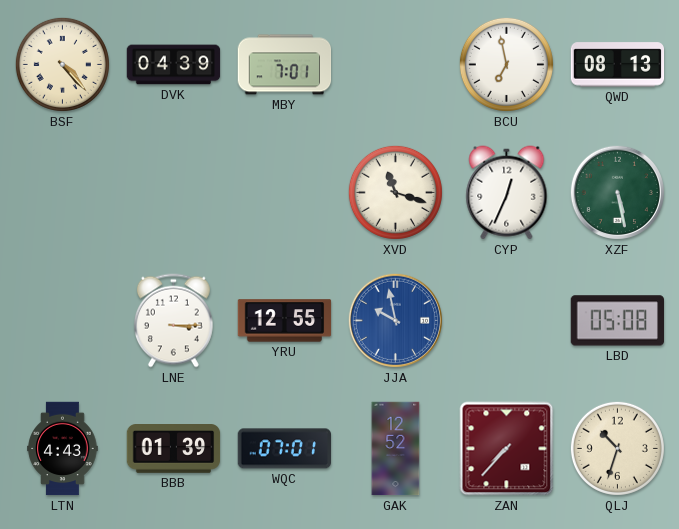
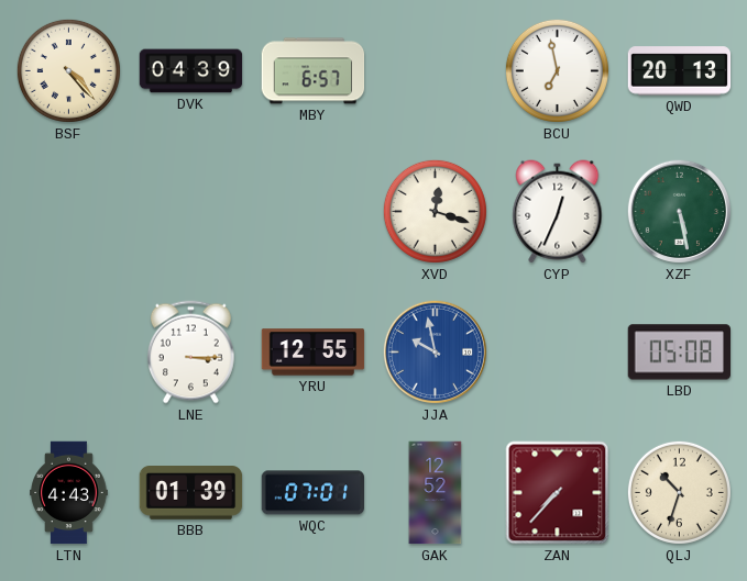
MBY: 7:01 -> 6:57
QWD: 08:13 -> 20:13
XVD: 11:18 -> 12:18
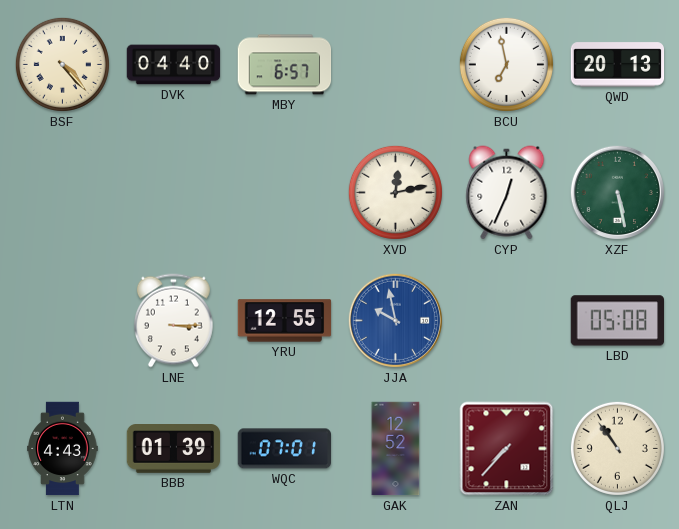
DVK: 04:39 -> 04:40
XVD: 12:18 -> 12:13
QLJ: 10:33 -> 10:54
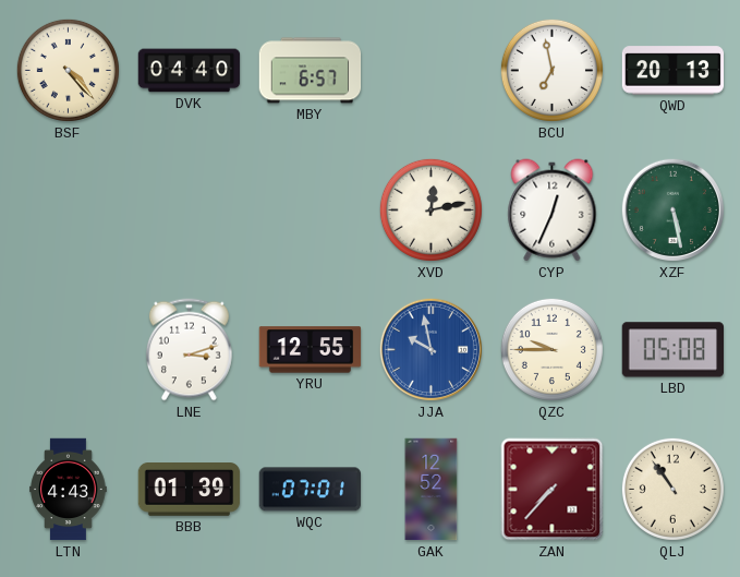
LNE: 3:15 -> 3:12
QZC: none -> 9:45
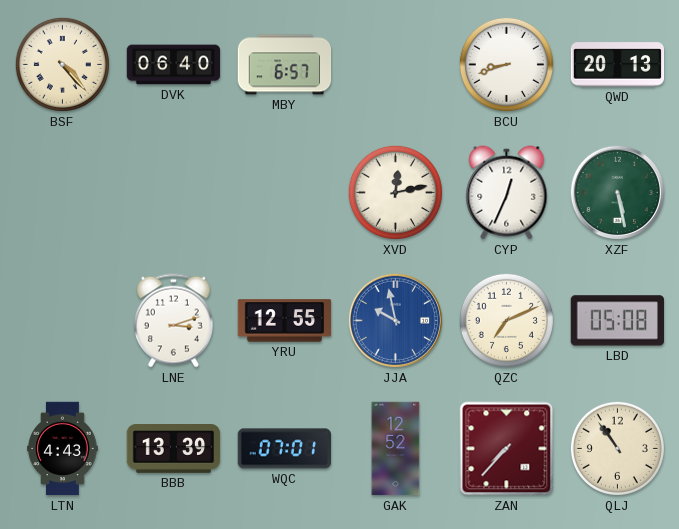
DVK: 04:40 -> 06:40
BCU: 6:58 -> 8:42
QZC: 9:45 -> 7:11
BBB: 01:39 -> 13:39
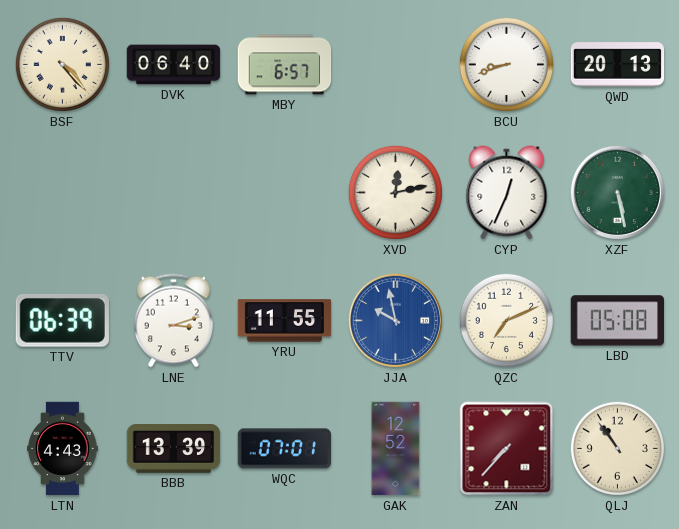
TTV: none -> 06:39
YRU: 12:55 -> 11:55
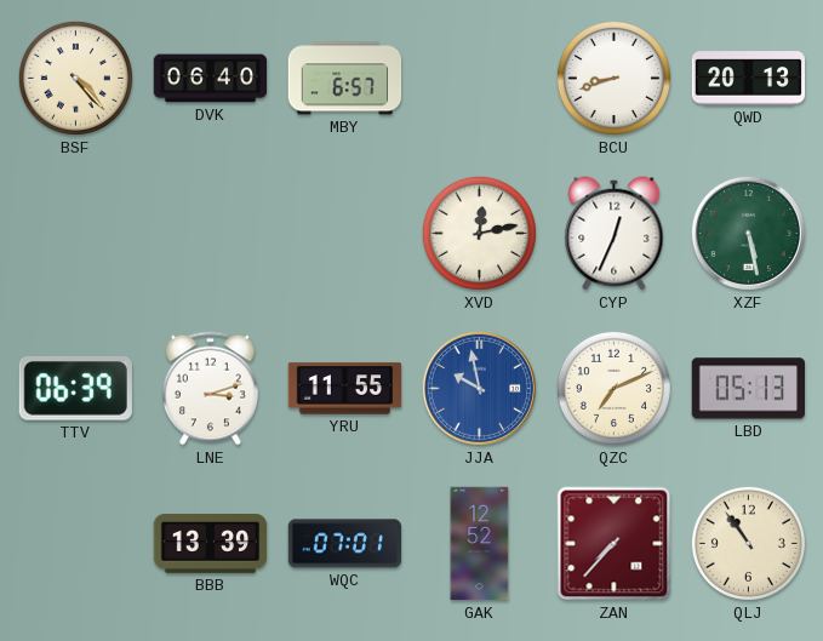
LBD: 05:08 -> 05:13
LTN: 4:43 -> none
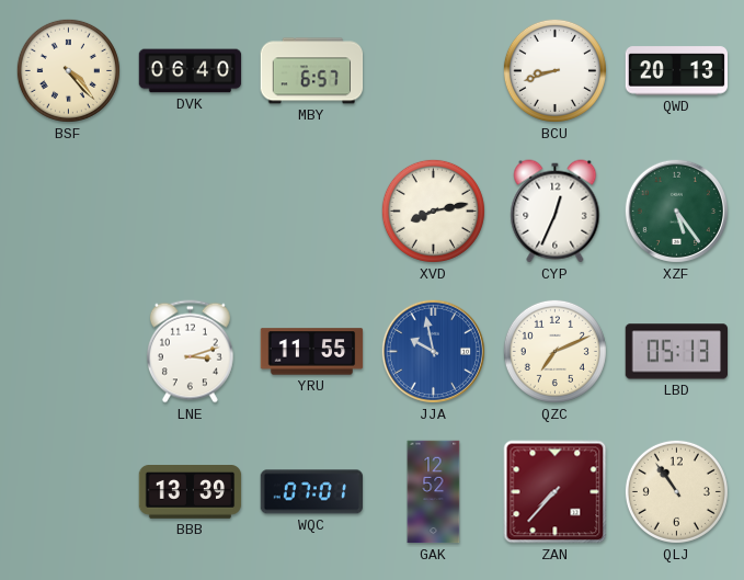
XVD: 12:13 -> 8:13
XZF: 5:28 -> 5:24
TTV: 06:39 -> none
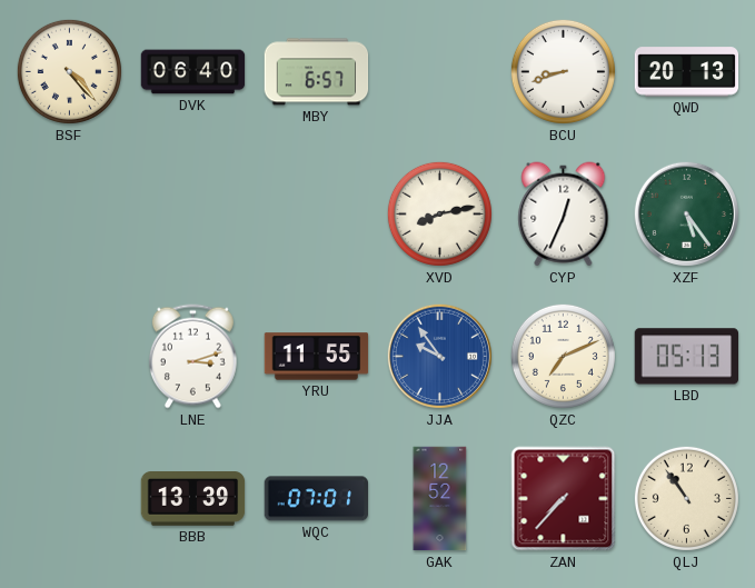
JJA: 9:58 -> 9:54
